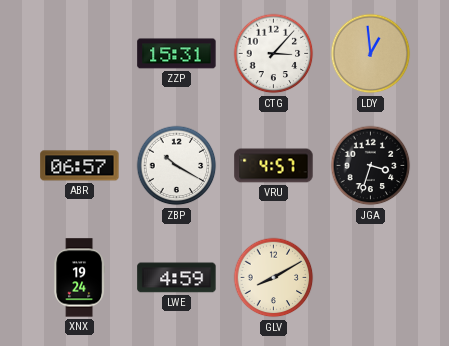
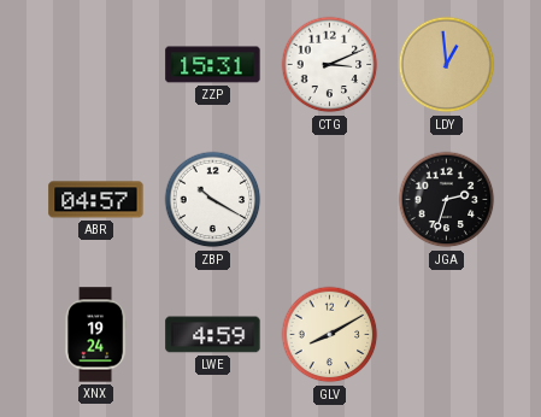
CTG: 3:07 -> 3:11
ABR: 06:57 -> 04:57
VRU: 4:57 -> none
JGA: 3:33 -> 2:33
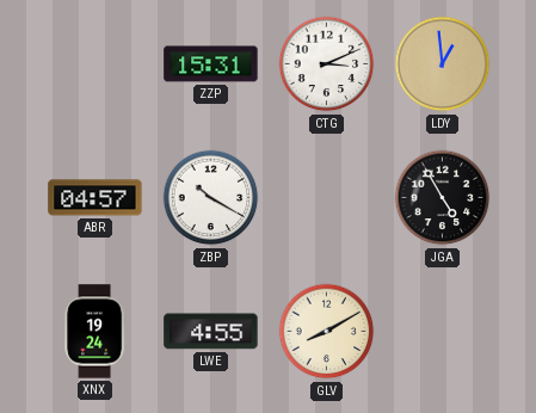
JGA: 2:33 -> 4:55
LWE: 4:59 -> 4:55
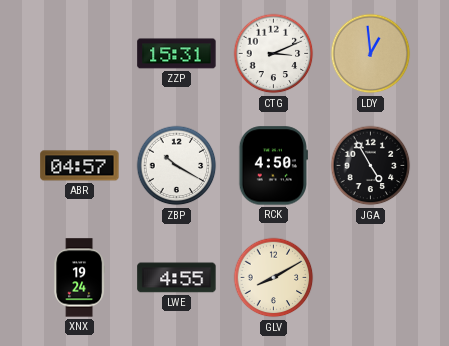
RCK: none -> 4:50
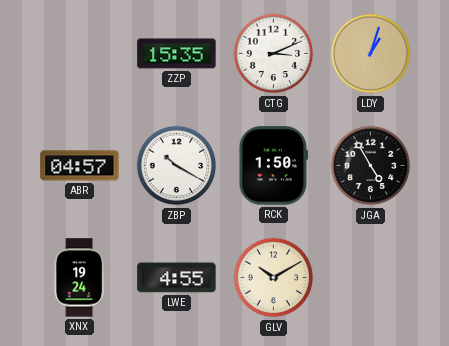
ZZP: 15:31 -> 15:35
LDY: 12:59 -> 1:03
RCK: 4:50 -> 1:50
GLV: 8:10 -> 10:10
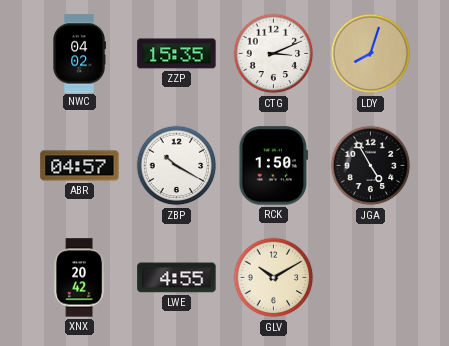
NWC: none -> 04:02
LDY: 1:03 -> 8:03
XNX: 19:24 -> 20:42
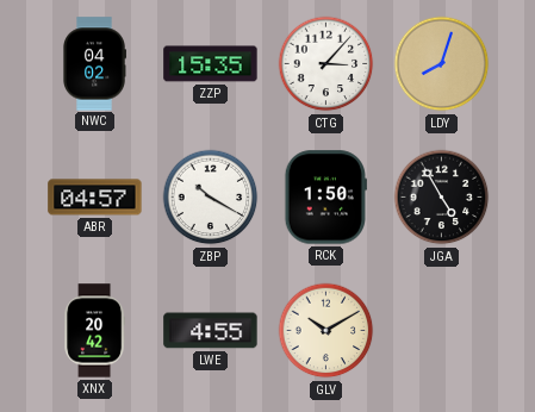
CTG: 3:11 -> 3:07
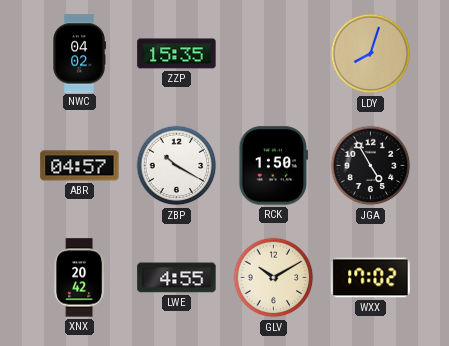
CTG: 3:07 -> none
WXX: none -> 17:02
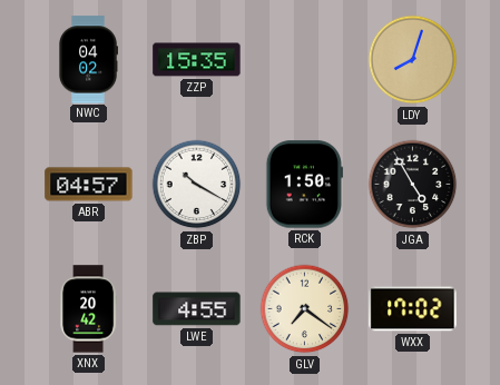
GLV: 10:10 -> 7:21
